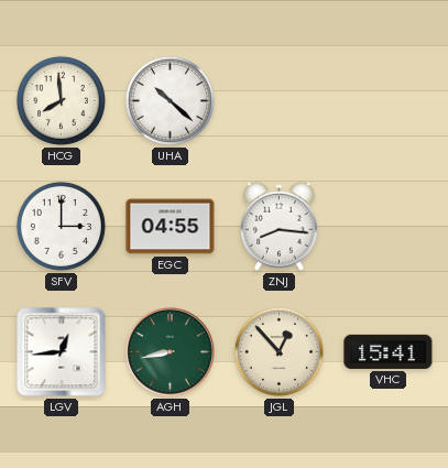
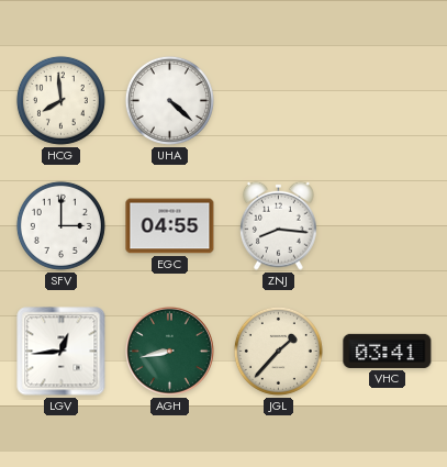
UHA: 10:22 -> 4:22
JGL: 12:53 -> 1:37
VHC: 15:41 -> 03:41
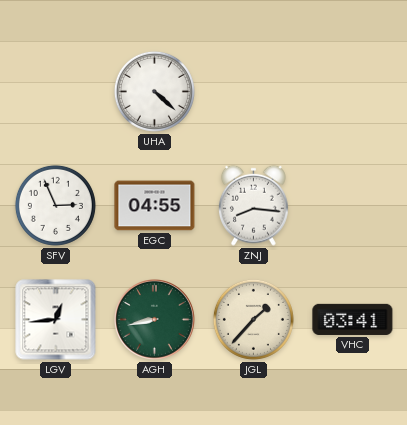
HCG: 7:59 -> none
SFV: 3:00 -> 2:56
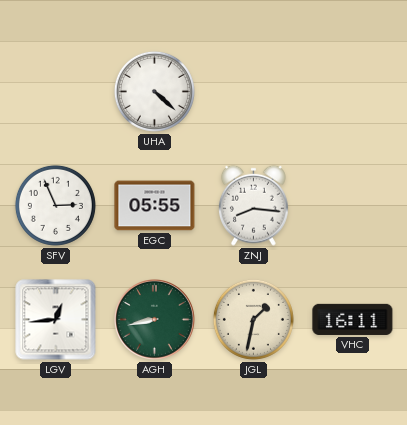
EGC: 04:55 -> 05:55
JGL: 1:37 -> 1:32
VHC: 03:41 -> 16:11
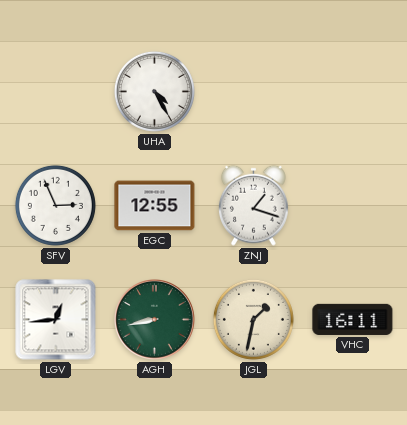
UHA: 4:22 -> 4:25
EGC: 05:55 -> 12:55
ZNJ: 8:16 -> 1:18
